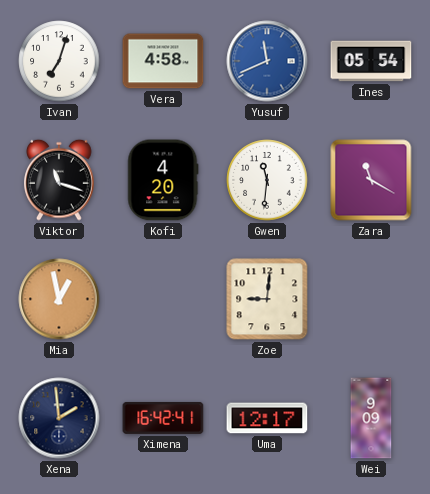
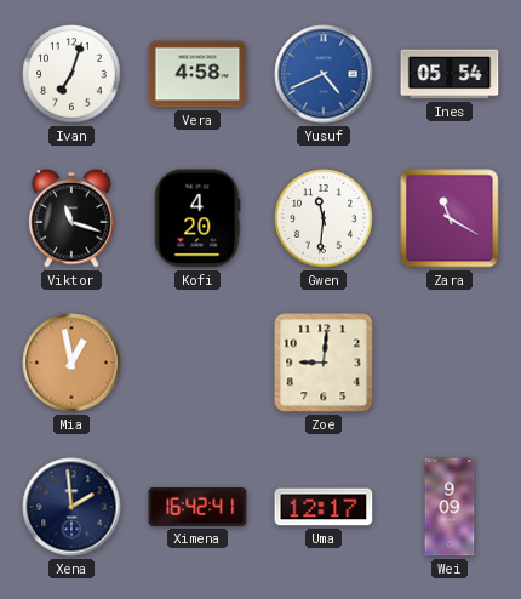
Yusuf: 11:41 -> 4:41
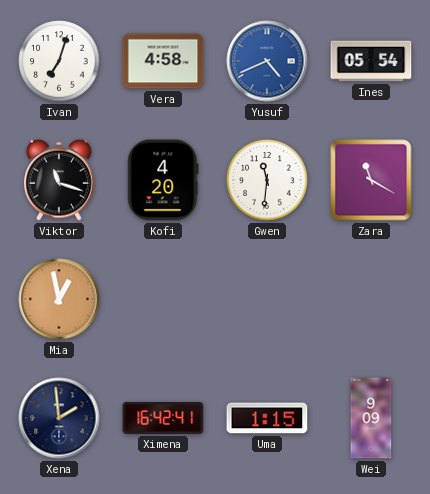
Zoe: 9:01 -> none
Uma: 12:17 -> 1:15
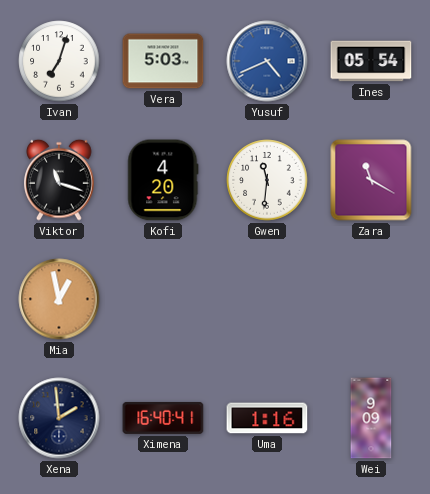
Vera: 4:58 -> 5:03
Ximena: 16:42 -> 16:40
Uma: 1:15 -> 1:16
